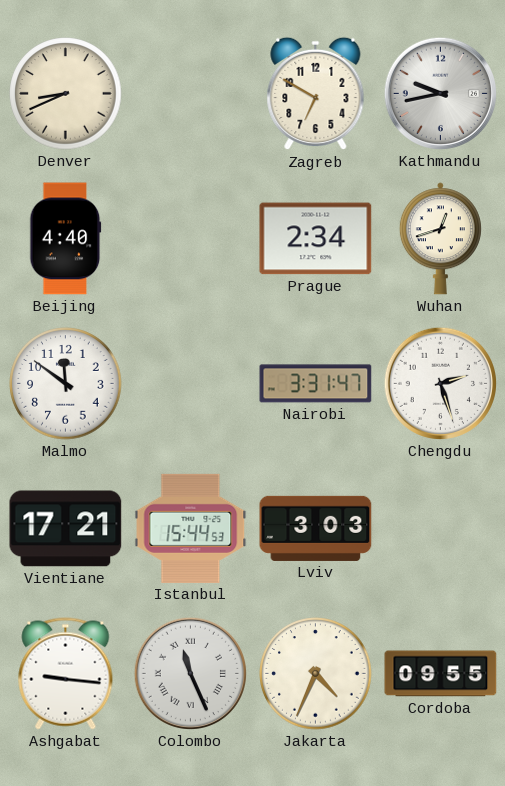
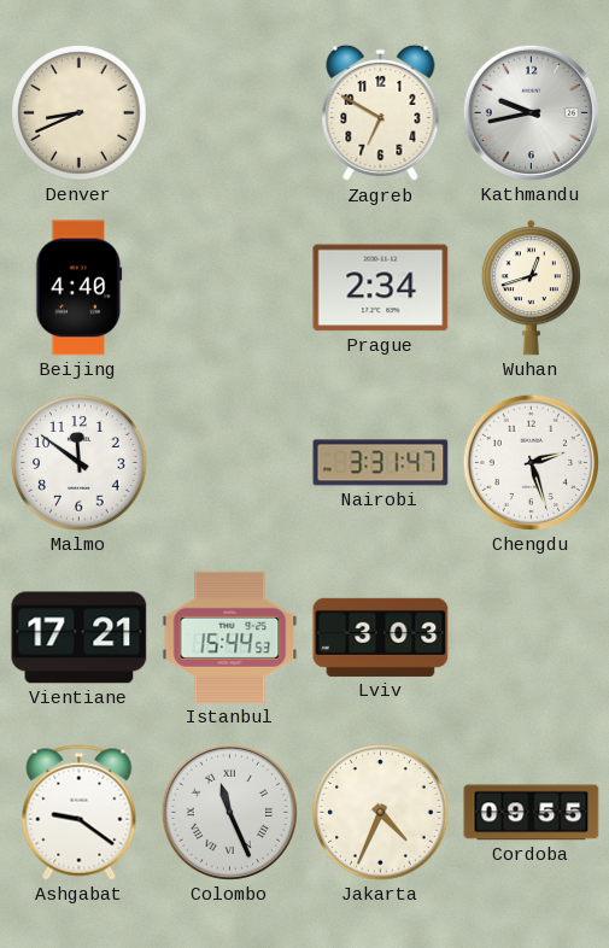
Ashgabat: 9:16 -> 9:21
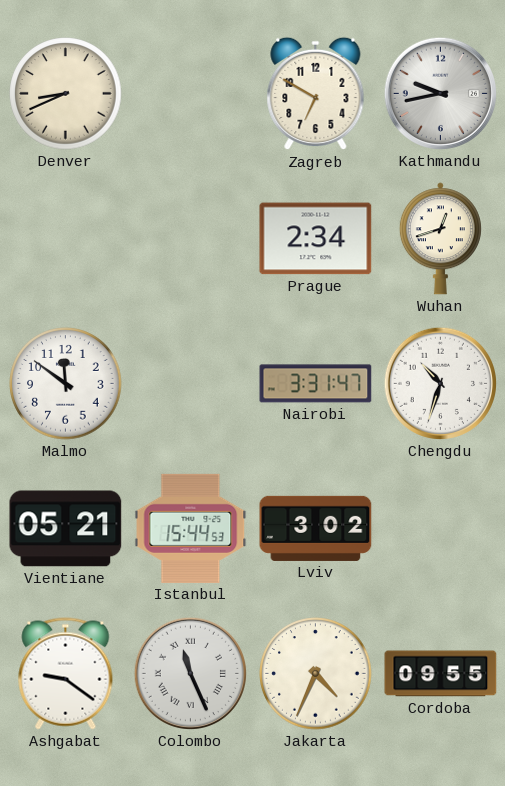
Beijing: 4:40 -> none
Chengdu: 2:27 -> 10:33
Vientiane: 17:21 -> 05:21
Lviv: 3:03 -> 3:02
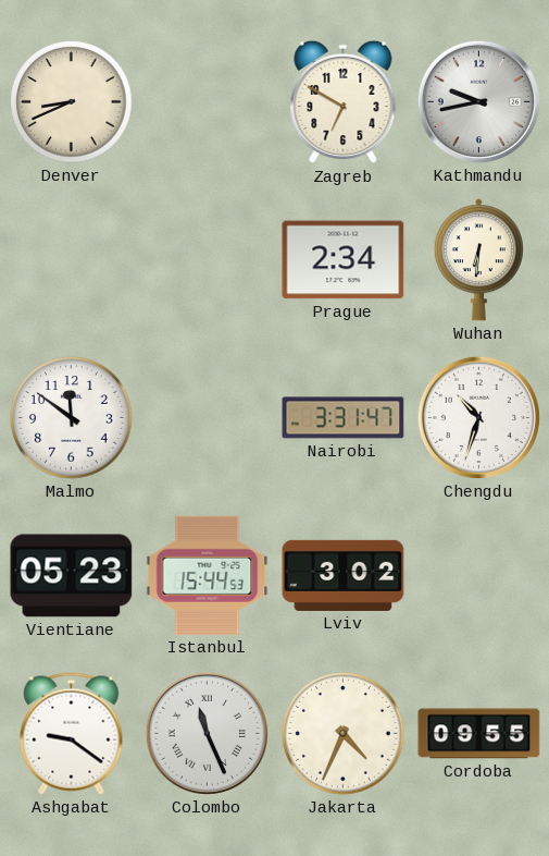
Wuhan: 12:42 -> 6:31
Vientiane: 05:21 -> 05:23
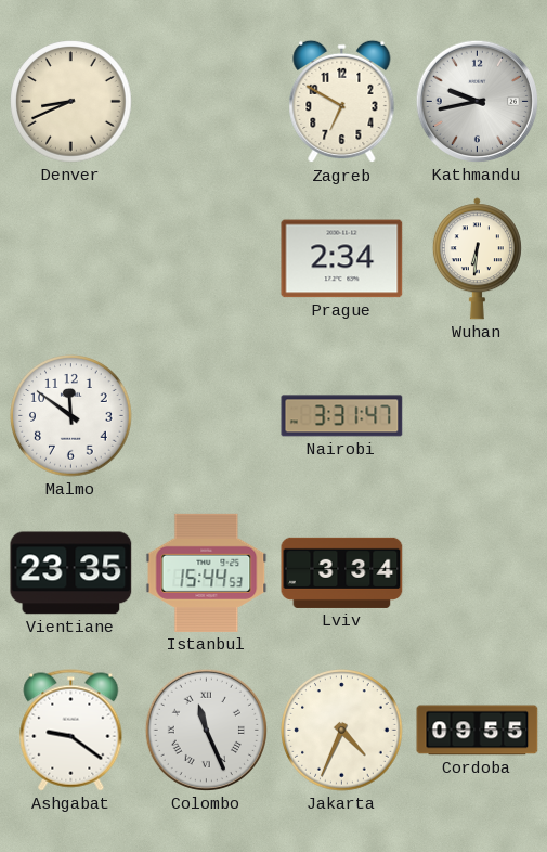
Chengdu: 10:33 -> none
Vientiane: 05:23 -> 23:35
Lviv: 3:02 -> 3:34
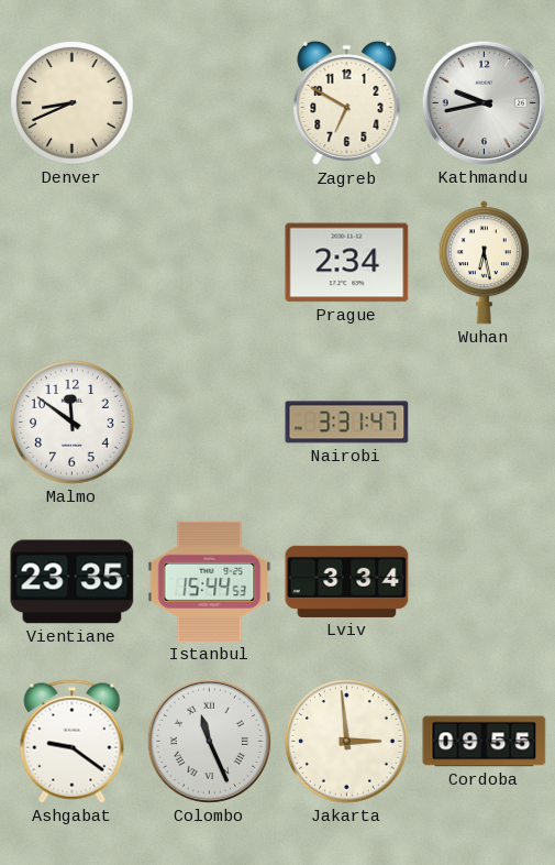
Wuhan: 6:31 -> 6:28
Jakarta: 4:34 -> 2:59
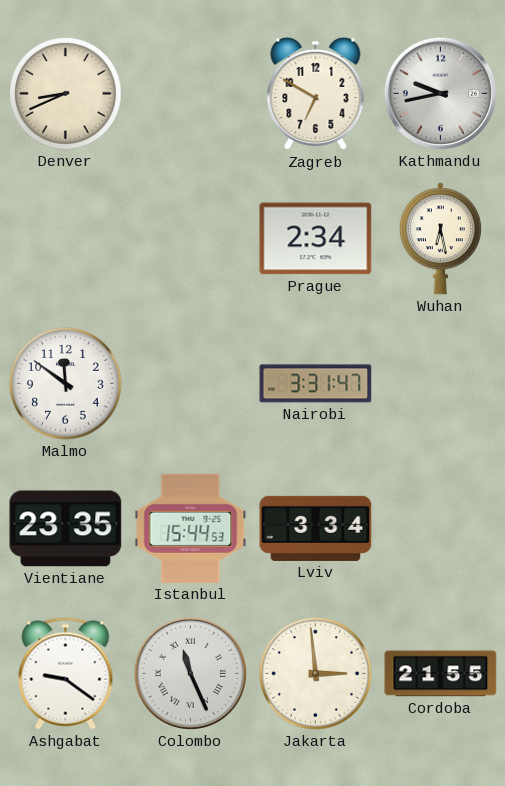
Cordoba: 09:55 -> 21:55
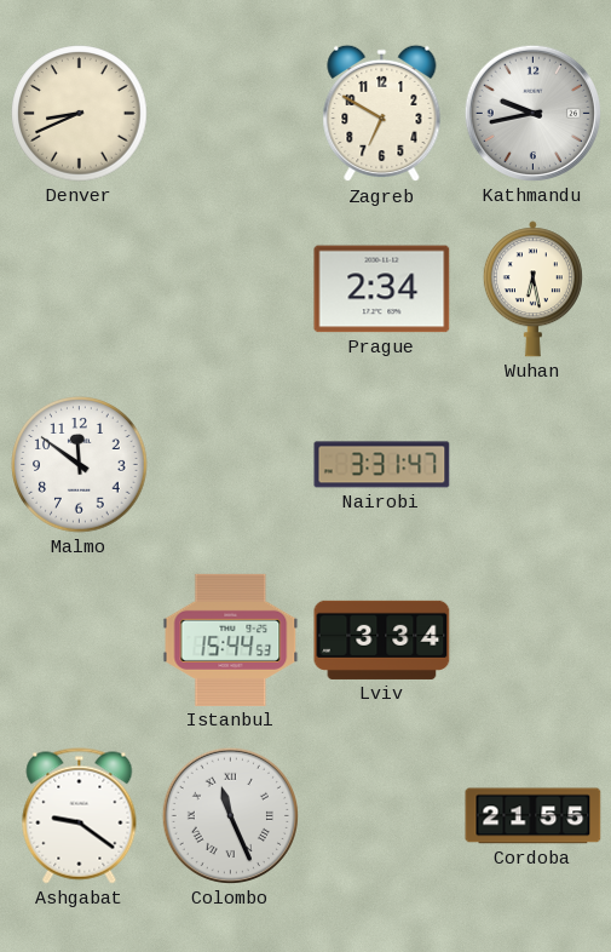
Vientiane: 23:35 -> none
Jakarta: 2:59 -> none
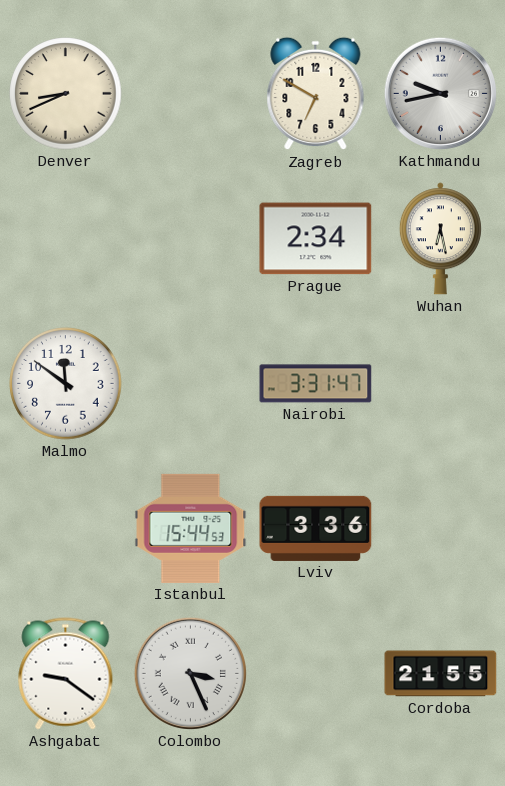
Lviv: 3:34 -> 3:36
Colombo: 11:26 -> 3:26
